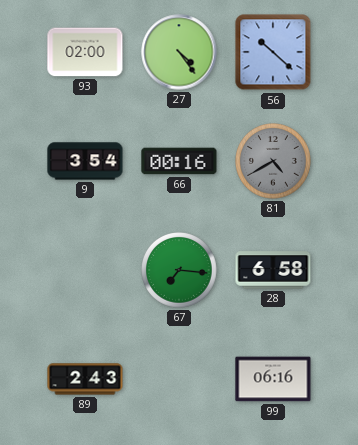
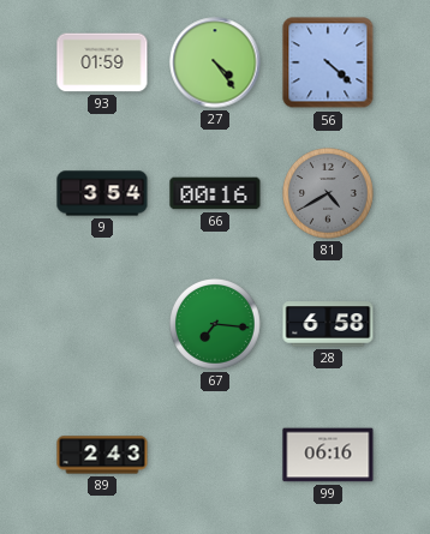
93: 02:00 -> 01:59
56: 10:22 -> 4:22
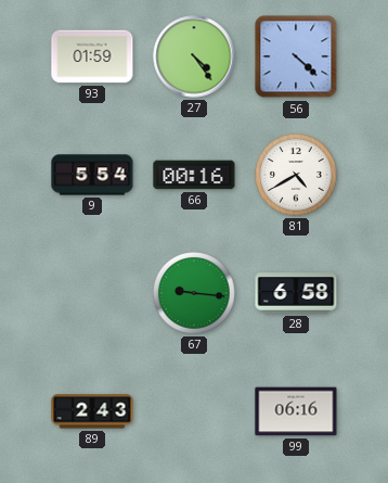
9: 3:54 -> 5:54
81 dial: grey -> white
67: 7:16 -> 9:16
